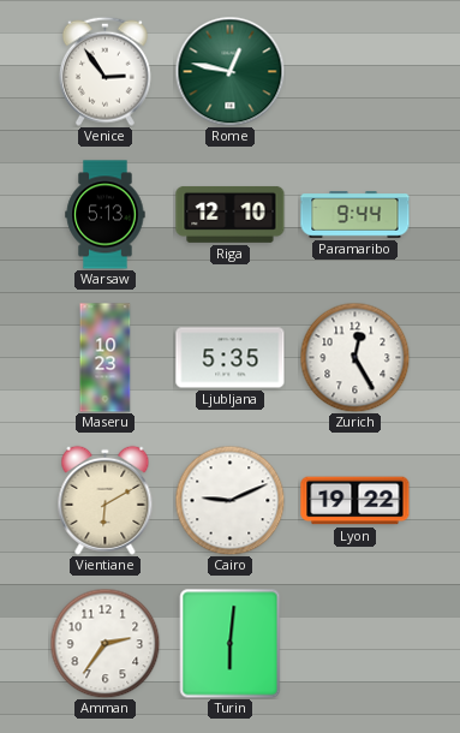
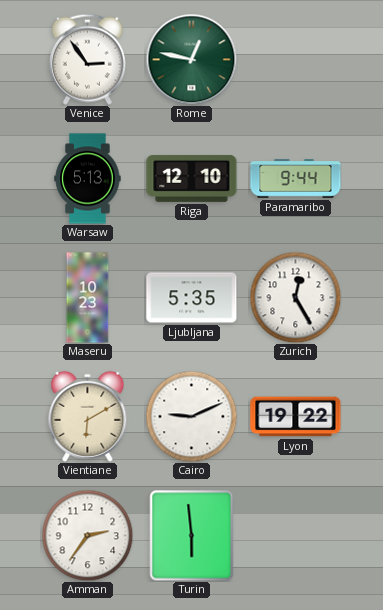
Turin: 6:01 -> 5:59
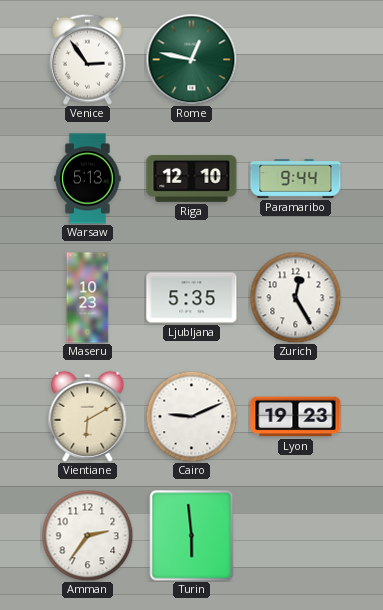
Lyon: 19:22 -> 19:23
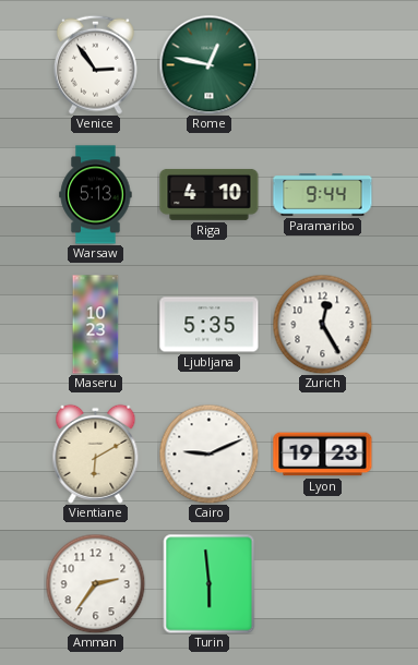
Riga: 12:10 -> 4:10
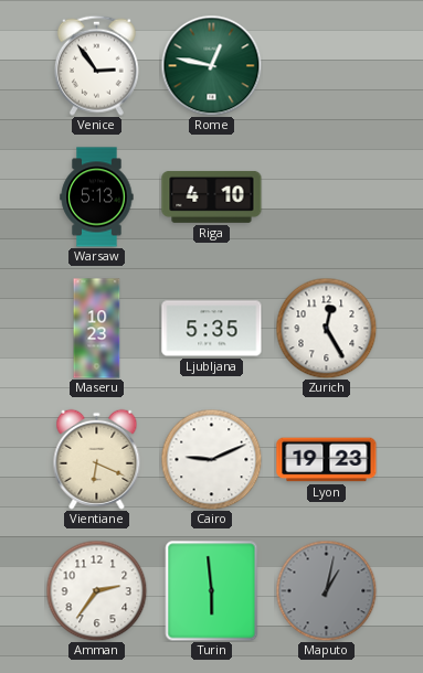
Paramaribo: 9:44 -> none
Vientiane: 6:10 -> 6:19
Maputo: none -> 1:02
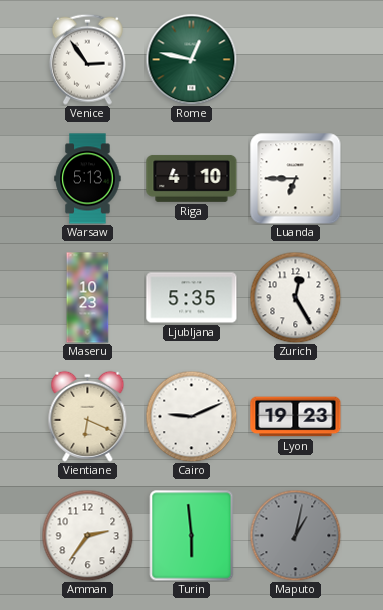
Luanda: none -> 6:45
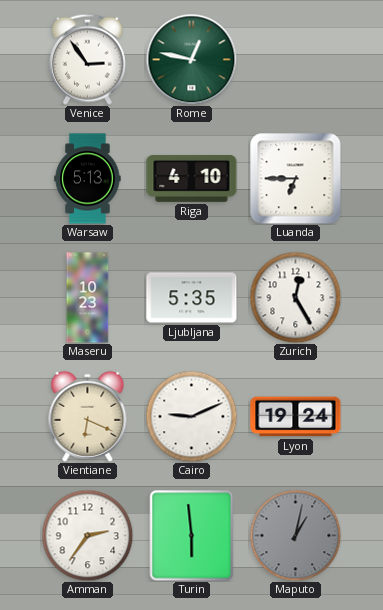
Lyon: 19:23 -> 19:24
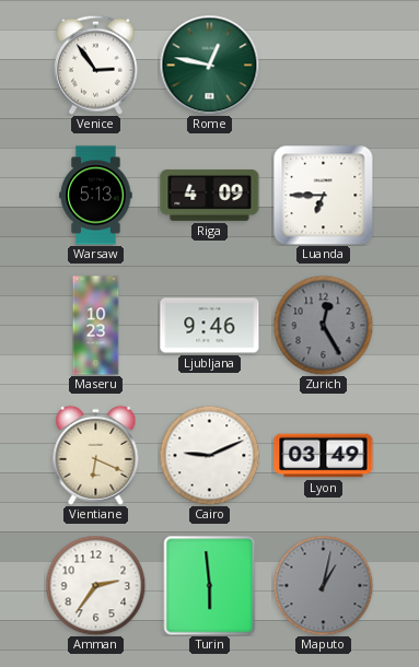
Riga: 4:10 -> 4:09
Ljubljana: 5:35 -> 9:46
Zurich dial: white -> grey
Lyon: 19:24 -> 03:49
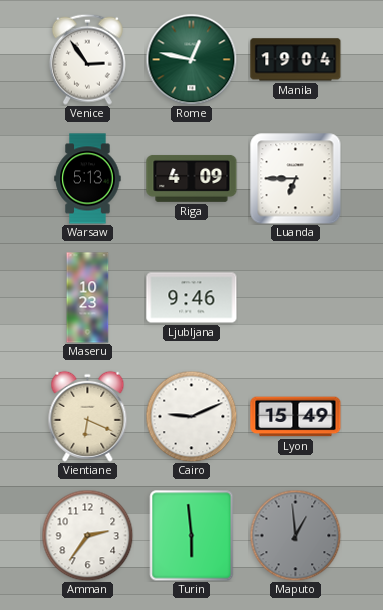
Manila: none -> 19:04
Zurich: 12:25 -> none
Lyon: 03:49 -> 15:49
Maputo: 1:02 -> 12:59
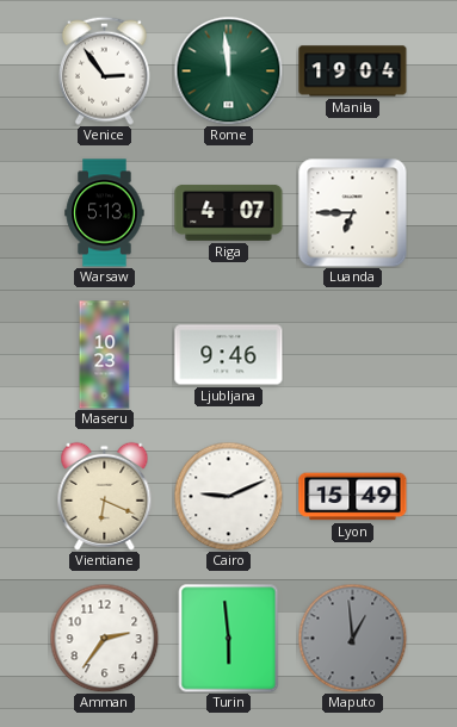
Rome: 12:47 -> 11:59
Riga: 4:09 -> 4:07
